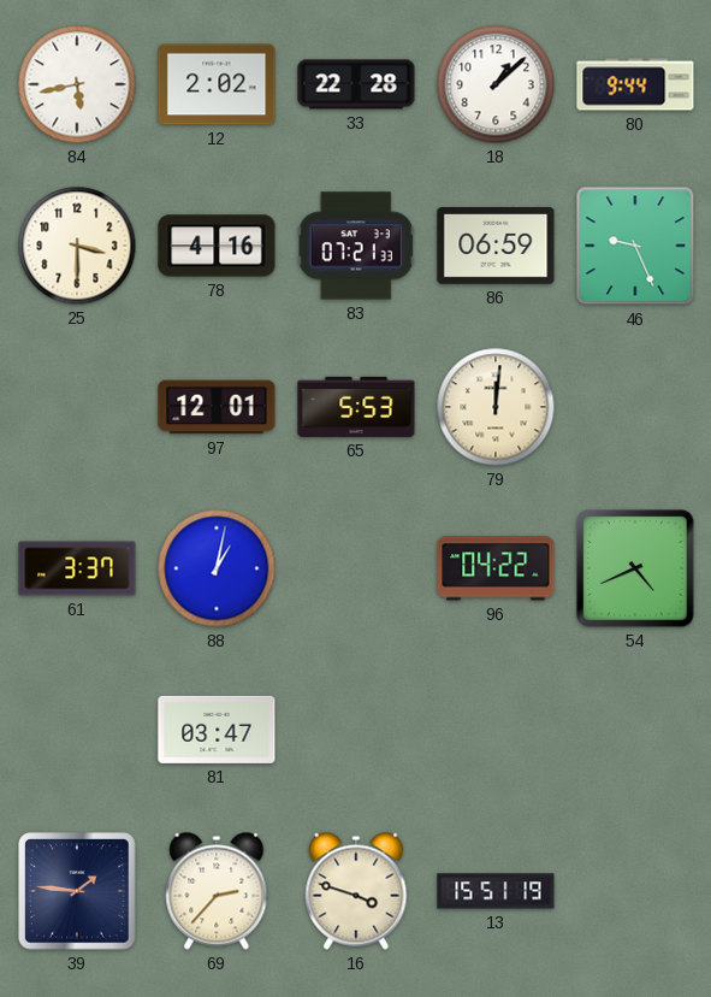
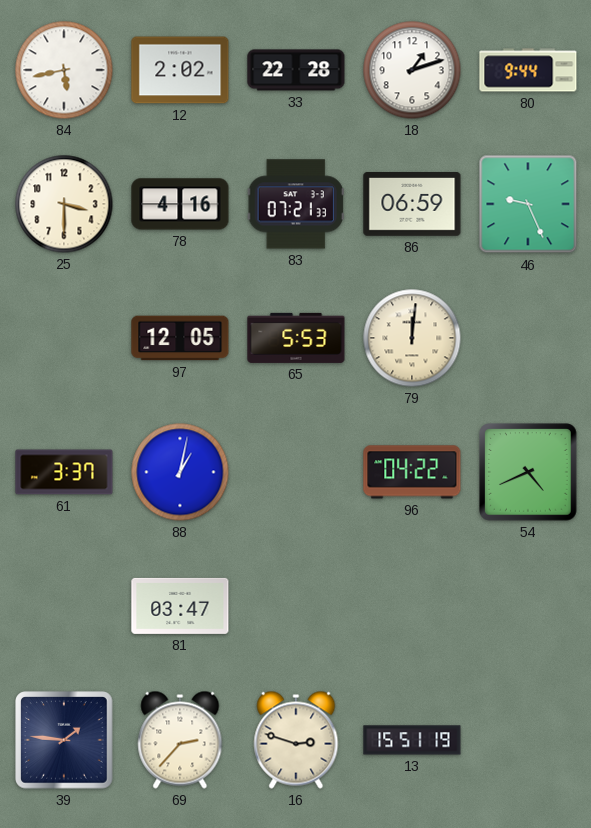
18: 1:08 -> 1:12
97: 12:01 -> 12:05
16: 3:48 -> 2:48
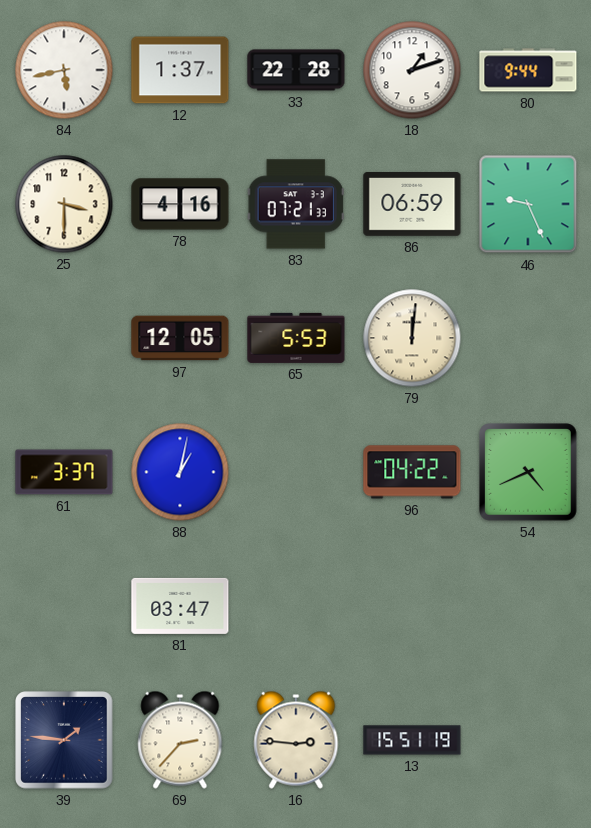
12: 2:02 -> 1:37
16: 2:48 -> 2:46
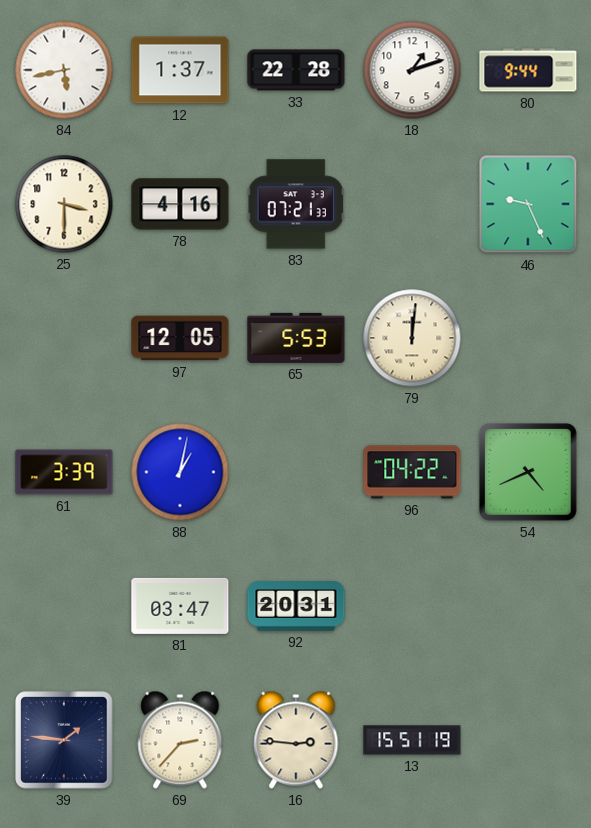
86: 06:59 -> none
61: 3:37 -> 3:39
92: none -> 20:31
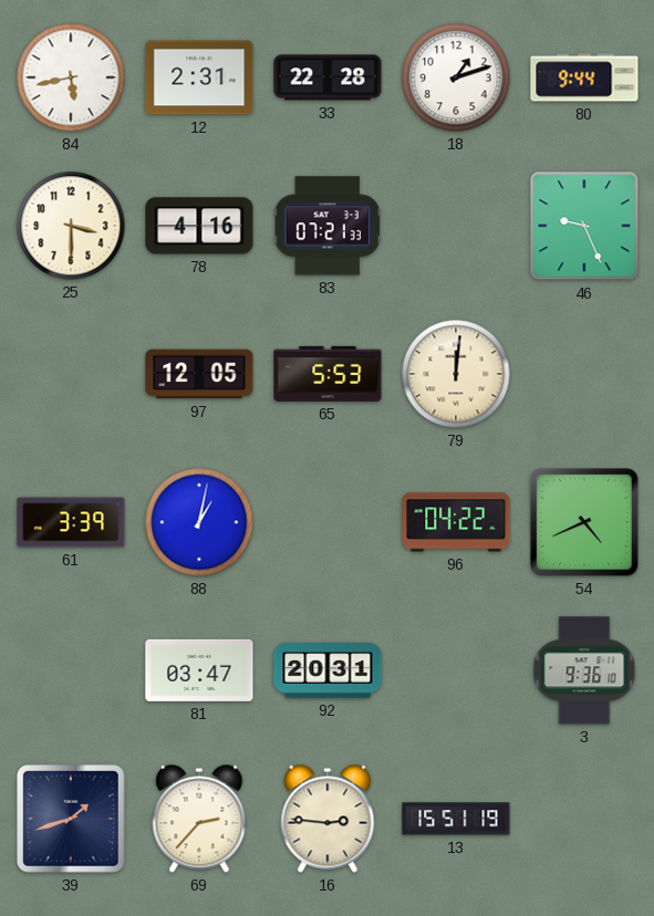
12: 1:37 -> 2:31
3: none -> 9:36
39: 1:46 -> 1:42
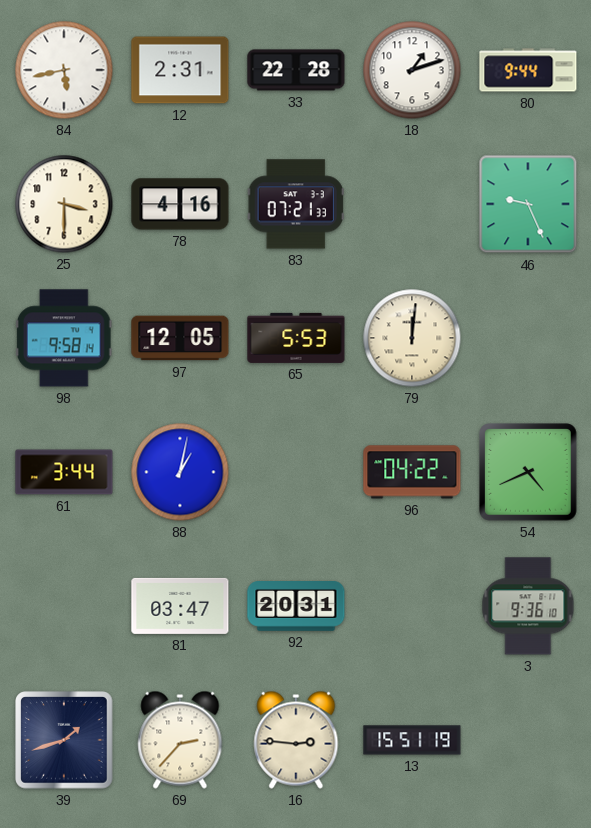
98: none -> 9:58
61: 3:39 -> 3:44
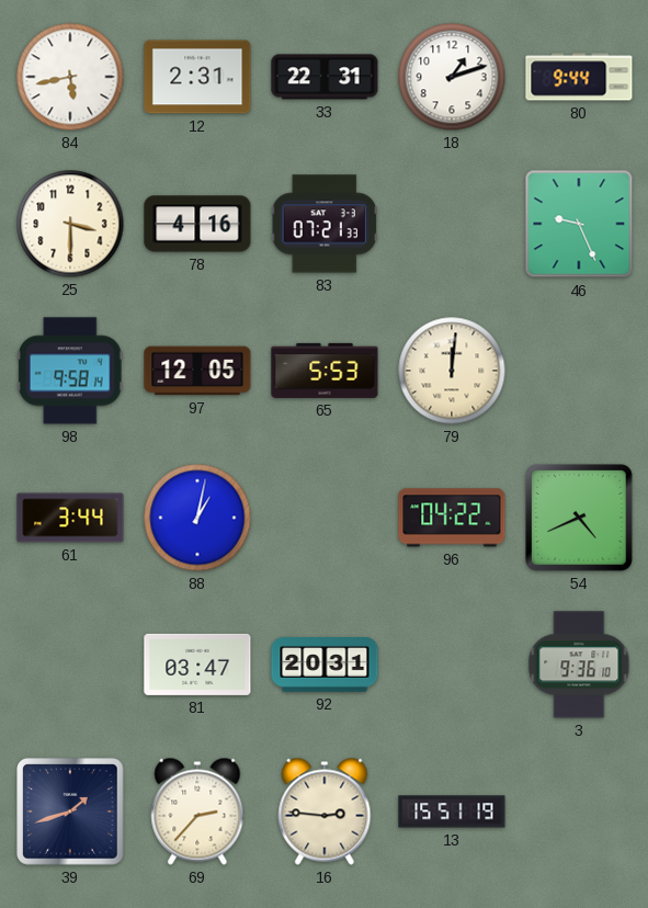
33: 22:28 -> 22:31
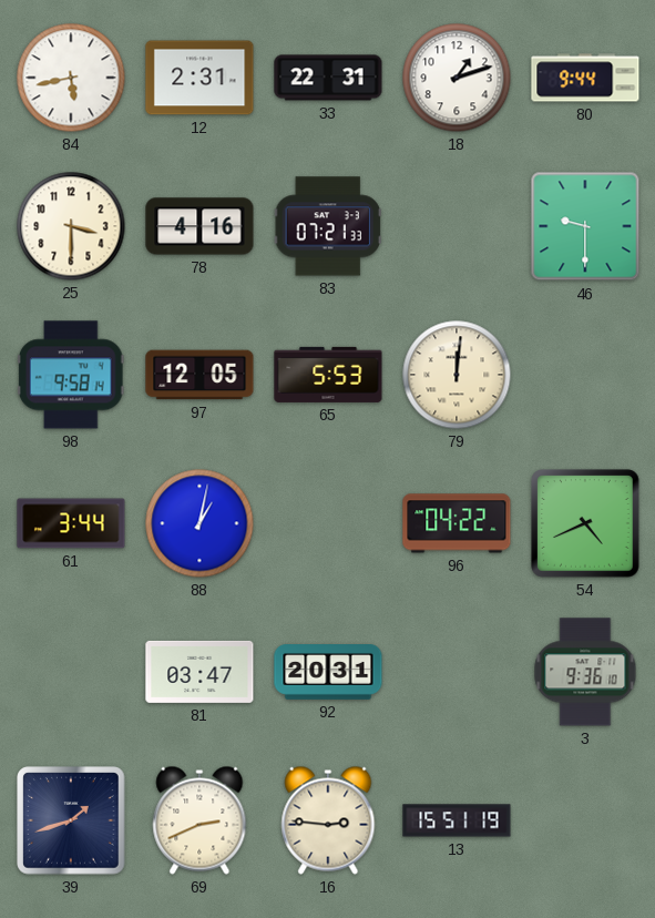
46: 9:26 -> 9:30
69: 2:37 -> 2:41
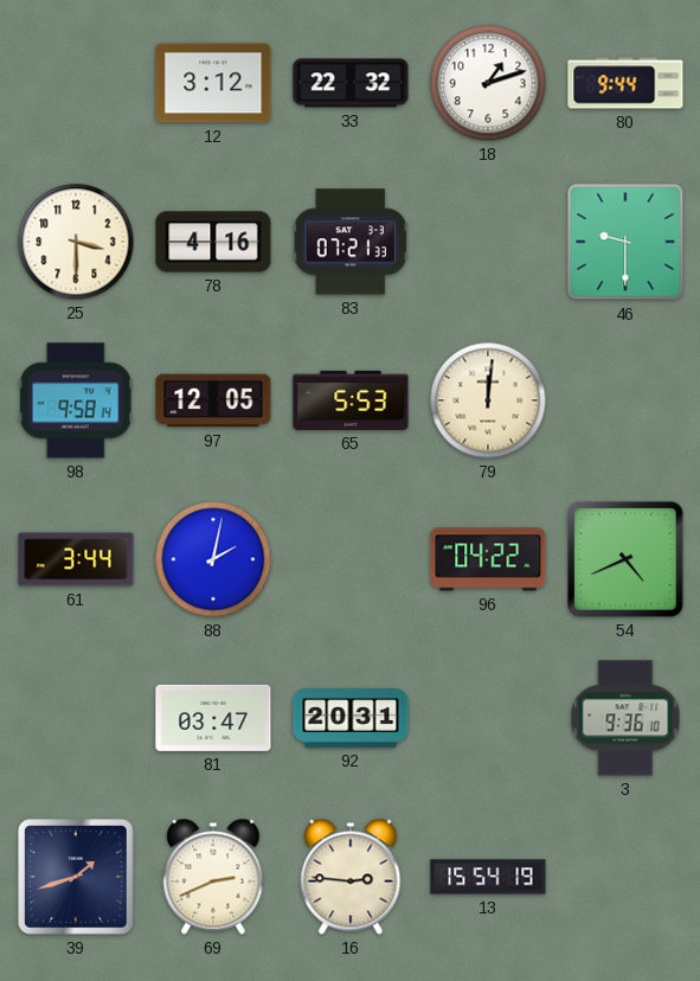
84: 5:43 -> none
12: 2:31 -> 3:12
33: 22:31 -> 22:32
88: 1:02 -> 2:02
13: 15:51 -> 15:54
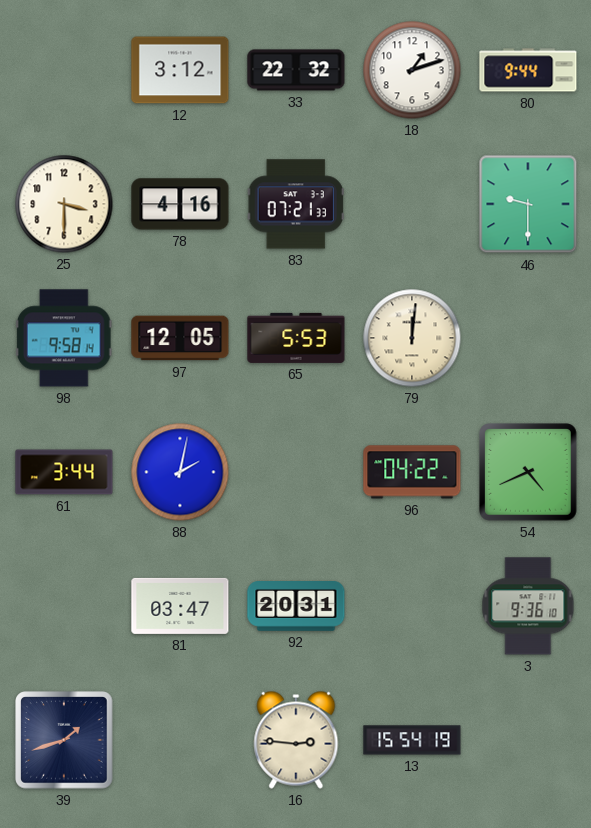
69: 2:41 -> none
